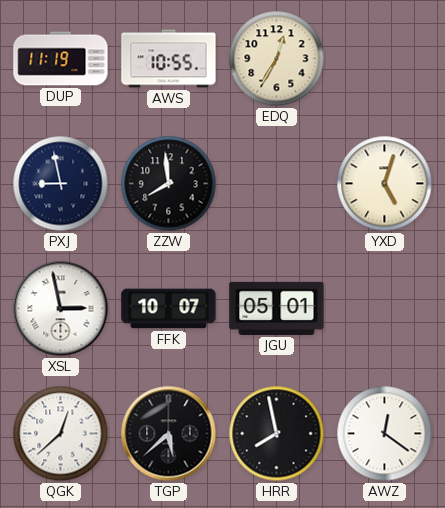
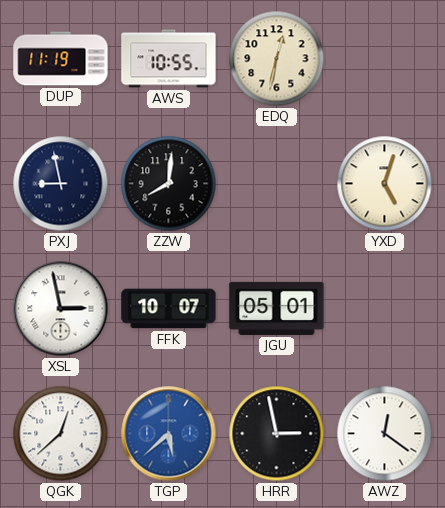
EDQ: 12:35 -> 12:32
ZZW: 7:59 -> 8:01
TGP dial: black -> blue
HRR: 7:58 -> 2:58
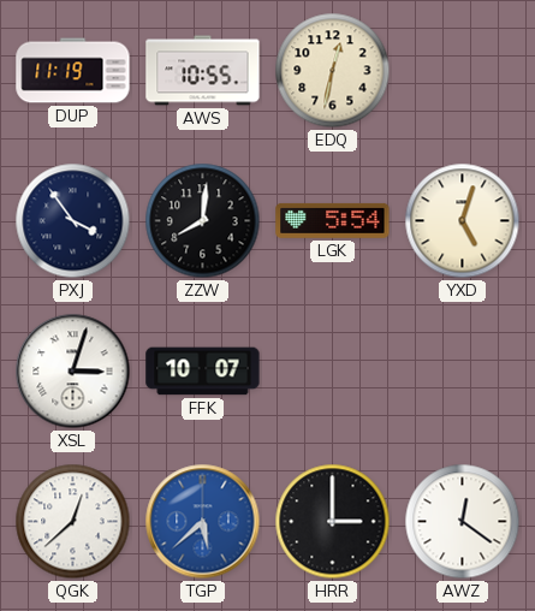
PXJ: 8:58 -> 3:54
LGK: none -> 5:54
XSL: 2:58 -> 3:03
JGU: 05:01 -> none
HRR: 2:58 -> 3:00
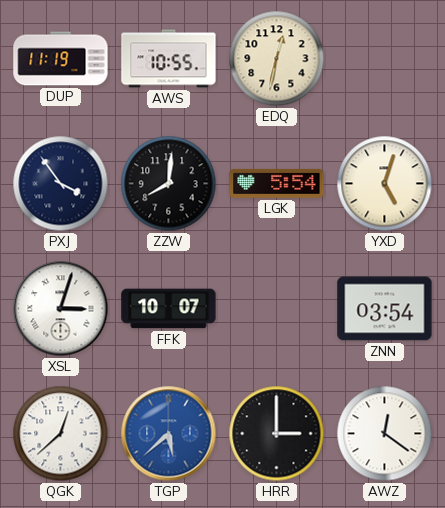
ZNN: none -> 03:54
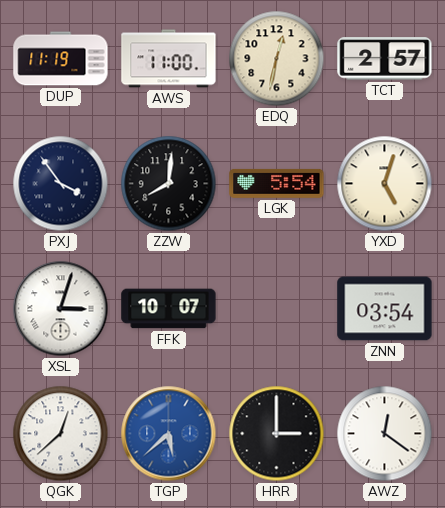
AWS: 10:55 -> 11:00
TCT: none -> 2:57
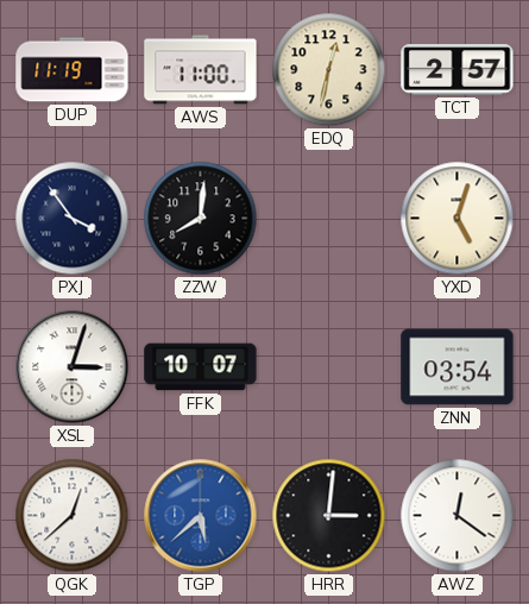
LGK: 5:54 -> none
HRR: 3:00 -> 3:01
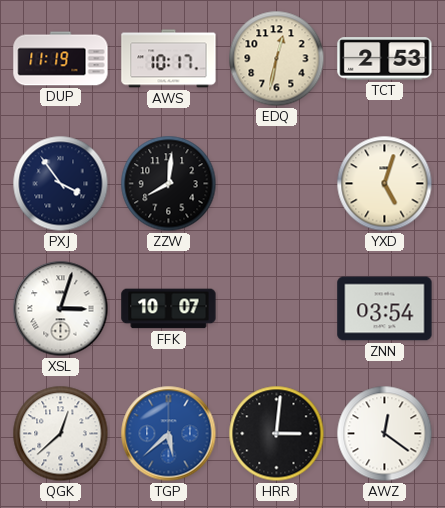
AWS: 11:00 -> 10:17
TCT: 2:57 -> 2:53
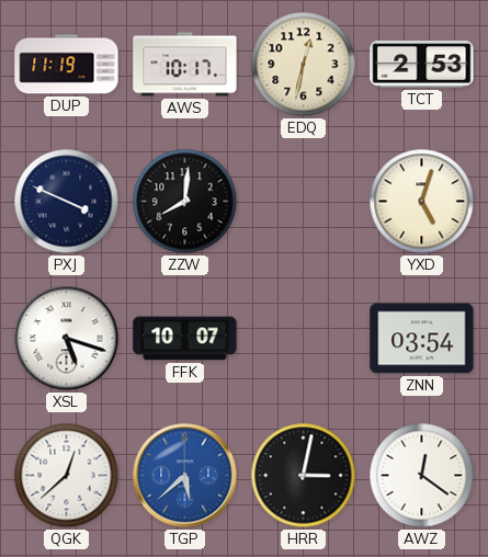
PXJ: 3:54 -> 3:49
XSL: 3:03 -> 5:18
HRR: 3:01 -> 3:02
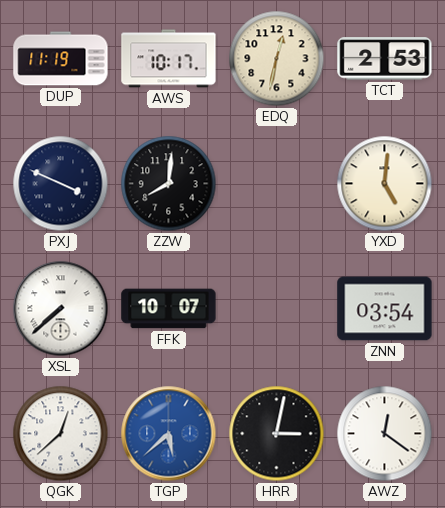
YXD: 5:03 -> 5:01
XSL: 5:18 -> 7:38
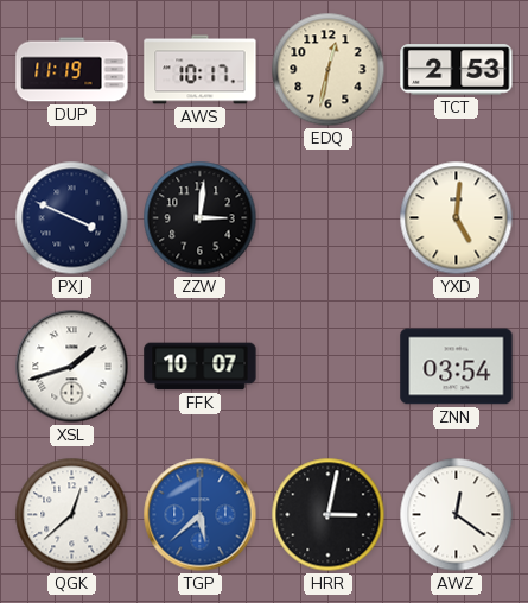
ZZW: 8:01 -> 3:01
XSL: 7:38 -> 1:42
